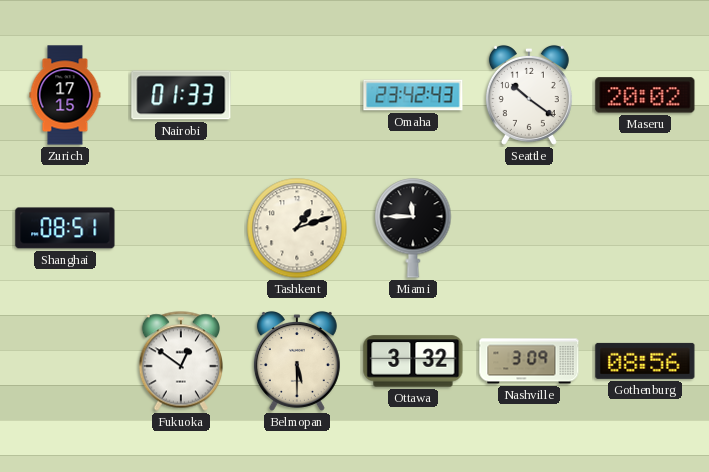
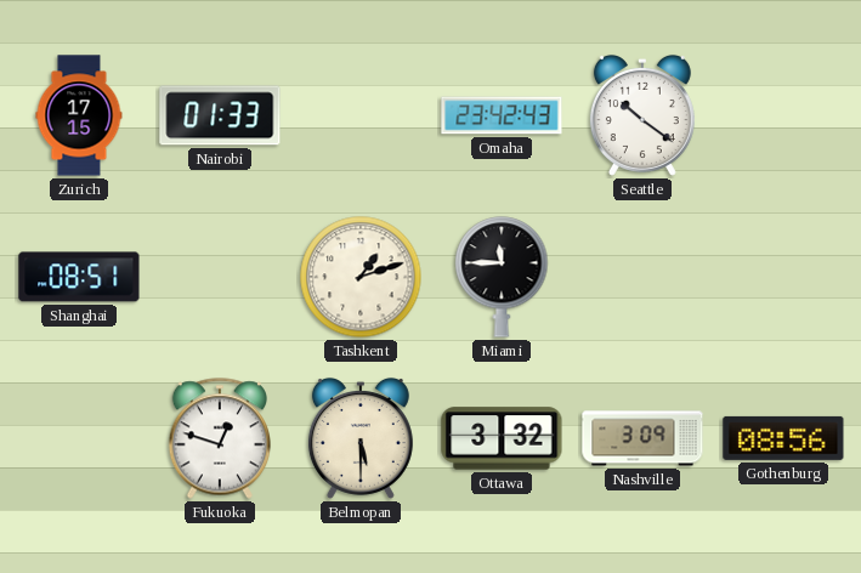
Maseru: 20:02 -> none
Fukuoka: 12:51 -> 12:48
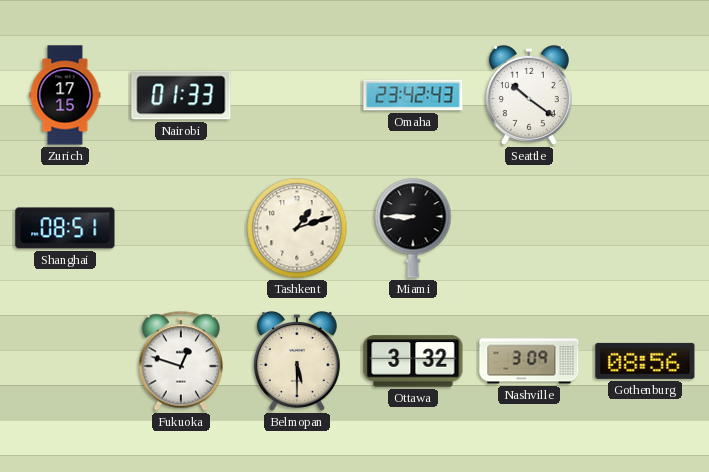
Miami: 11:45 -> 8:45
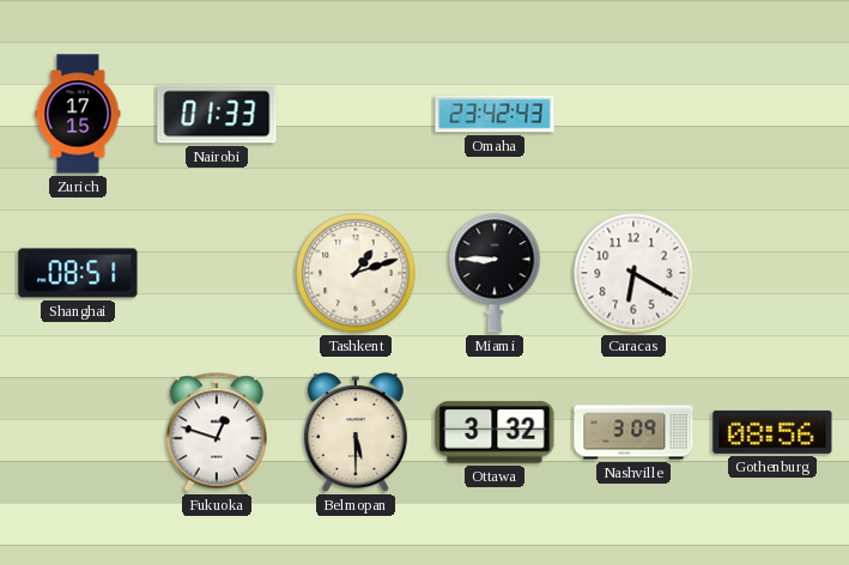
Seattle: 10:21 -> none
Caracas: none -> 6:20
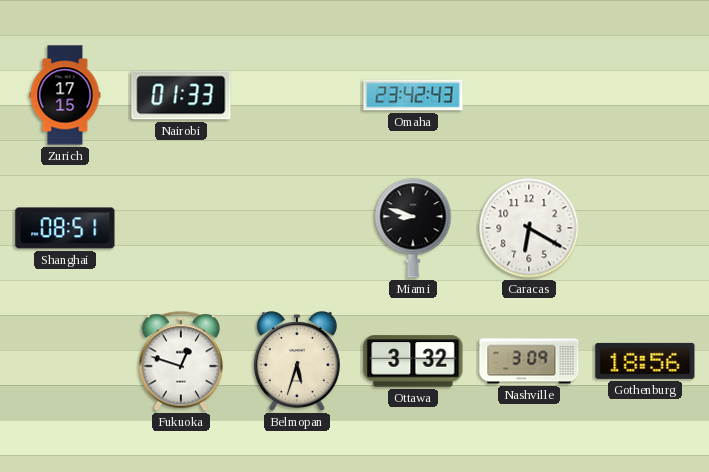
Tashkent: 1:12 -> none
Miami: 8:45 -> 8:48
Belmopan: 5:30 -> 5:33
Gothenburg: 08:56 -> 18:56
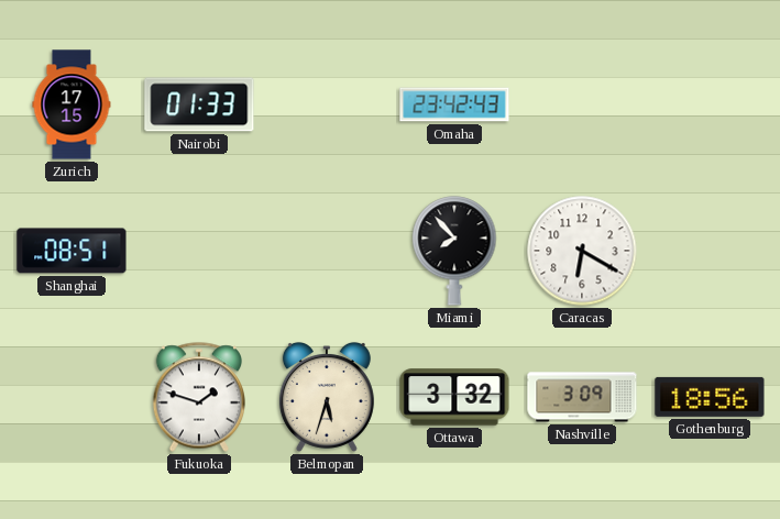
Miami: 8:48 -> 7:53
Fukuoka: 12:48 -> 1:48
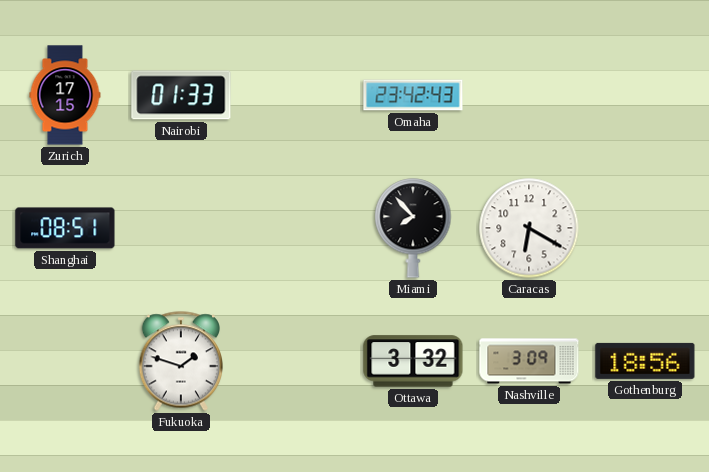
Belmopan: 5:33 -> none
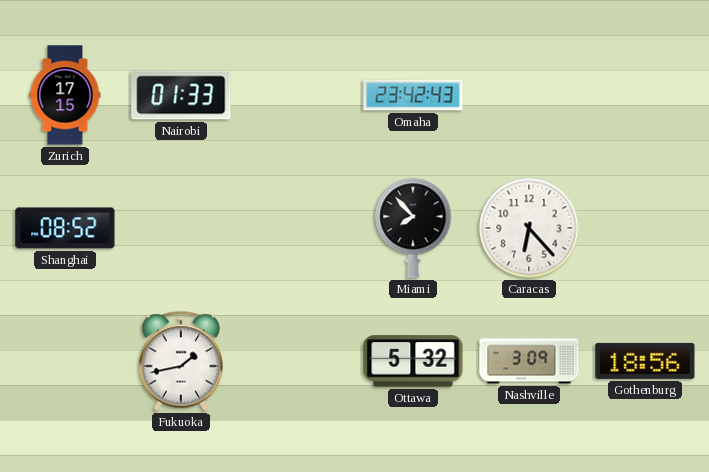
Shanghai: 08:51 -> 08:52
Caracas: 6:20 -> 6:23
Fukuoka: 1:48 -> 1:43
Ottawa: 3:32 -> 5:32
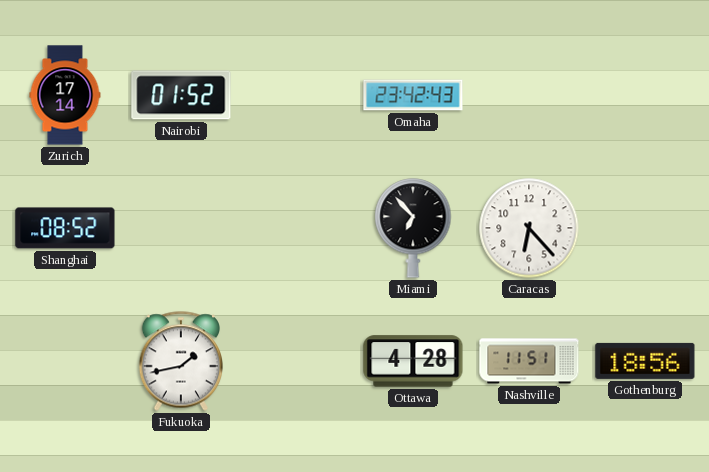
Zurich: 17:15 -> 17:14
Nairobi: 01:33 -> 01:52
Miami: 7:53 -> 6:53
Ottawa: 5:32 -> 4:28
Nashville: 3:09 -> 11:51
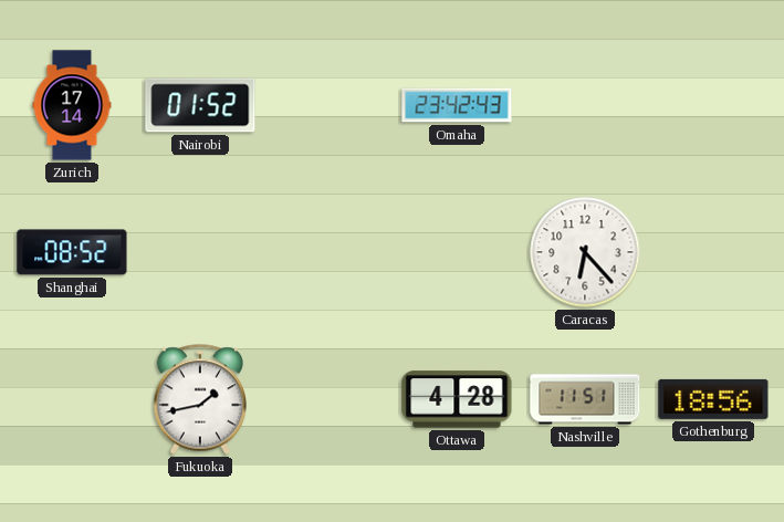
Miami: 6:53 -> none
